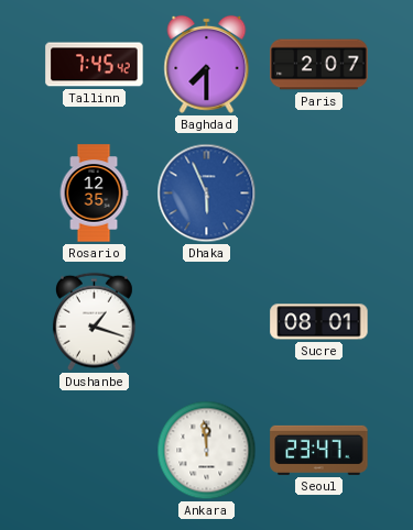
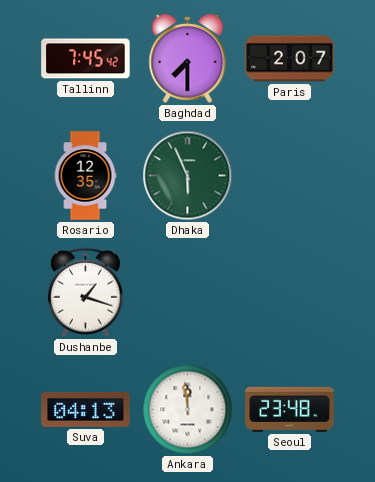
Dhaka dial: blue -> green
Sucre: 08:01 -> none
Suva: none -> 04:13
Seoul: 23:47 -> 23:48
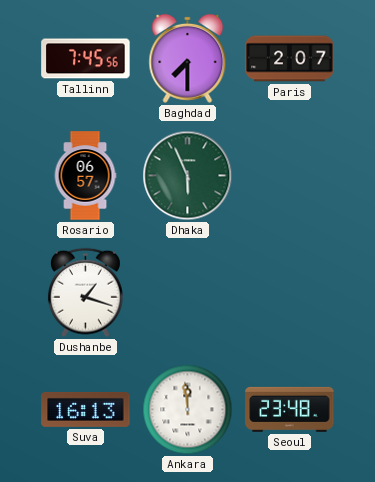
Tallinn: 7:45:42 -> 7:45:56
Rosario: 12:35 -> 06:57
Suva: 04:13 -> 16:13
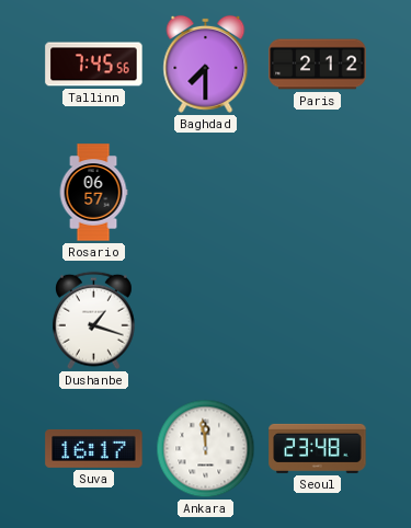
Paris: 2:07 -> 2:12
Dhaka: 5:56 -> none
Suva: 16:13 -> 16:17
